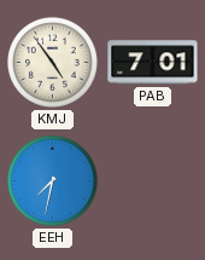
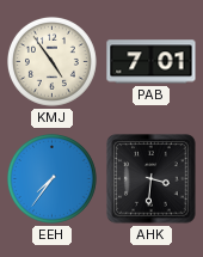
EEH: 7:32 -> 7:36
AHK: none -> 3:31
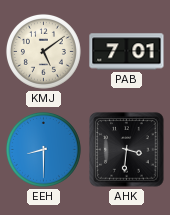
KMJ: 4:54 -> 5:09
EEH: 7:36 -> 8:30
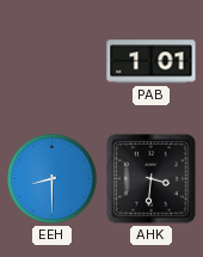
KMJ: 5:09 -> none
PAB: 7:01 -> 1:01
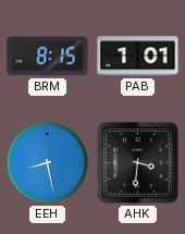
BRM: none -> 8:15
EEH: 8:30 -> 8:28
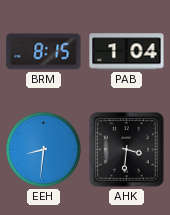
PAB: 1:01 -> 1:04
EEH: 8:28 -> 8:31
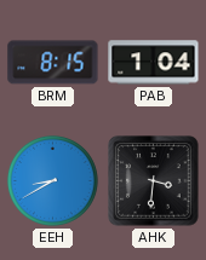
EEH: 8:31 -> 8:40
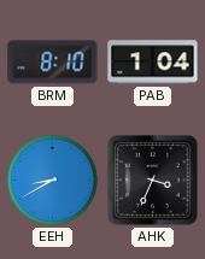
BRM: 8:15 -> 8:10
AHK: 3:31 -> 3:34
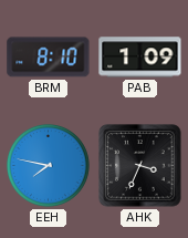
PAB: 1:04 -> 1:09
EEH: 8:40 -> 7:47
